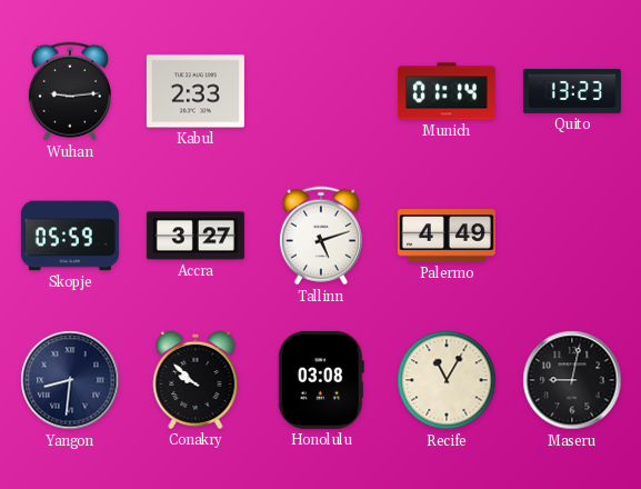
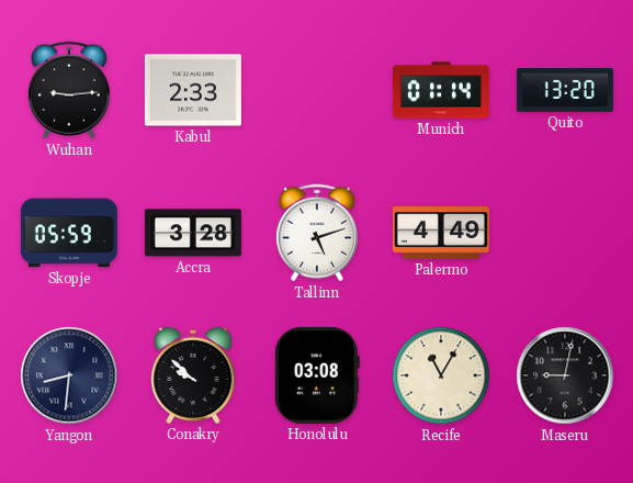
Quito: 13:23 -> 13:20
Accra: 3:27 -> 3:28
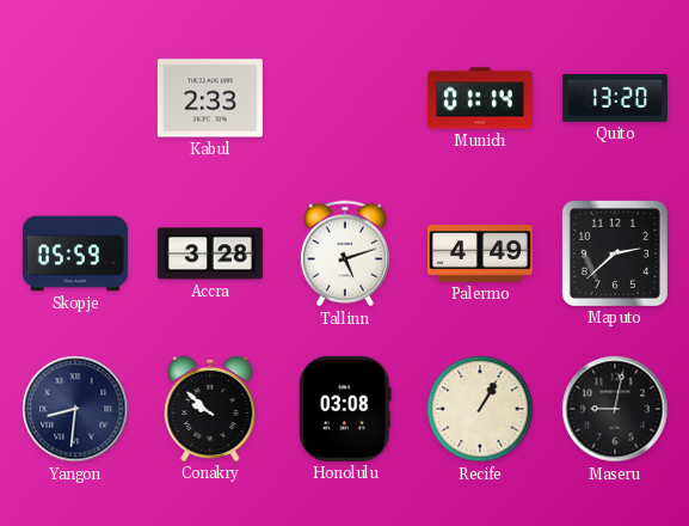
Wuhan: 9:14 -> none
Maputo: none -> 2:38
Recife: 11:05 -> 1:05
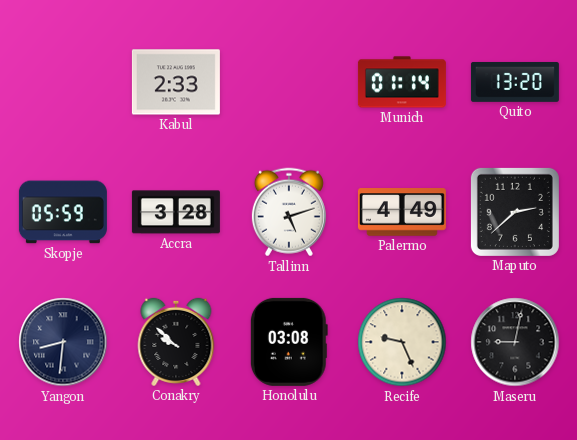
Recife: 1:05 -> 9:26
